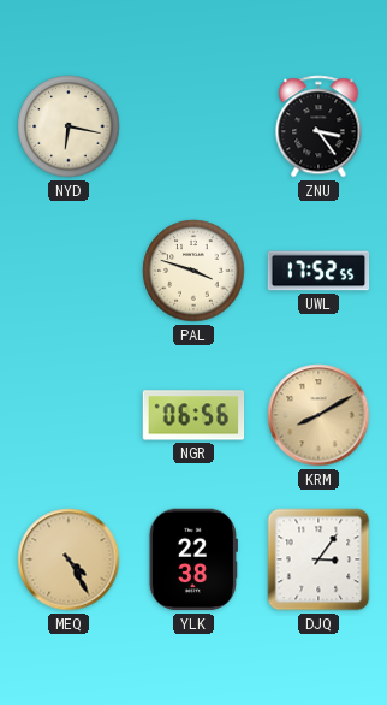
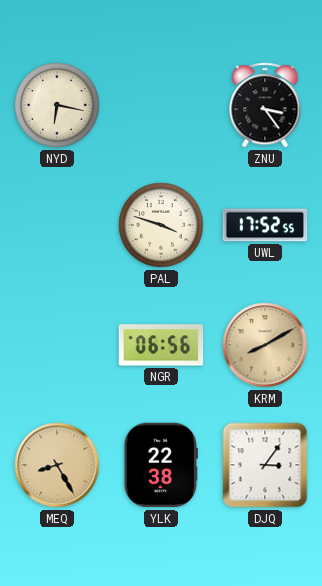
MEQ: 4:25 -> 8:25
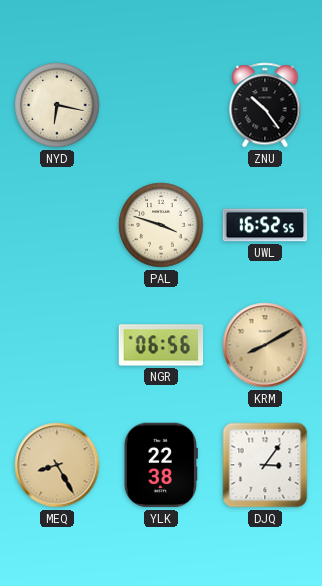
ZNU: 3:24 -> 10:24
UWL: 17:52 -> 16:52
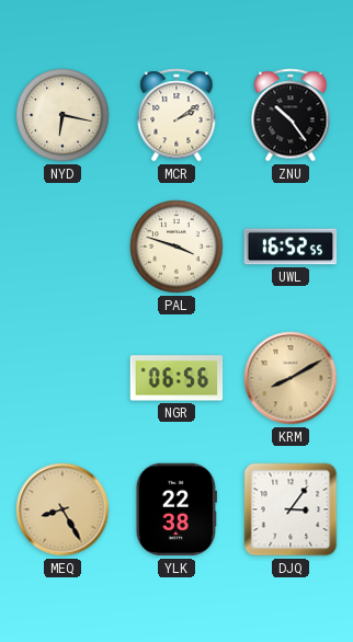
MCR: none -> 2:09
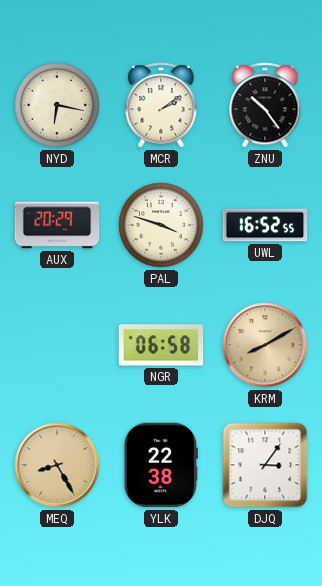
AUX: none -> 20:29
NGR: 06:56 -> 06:58
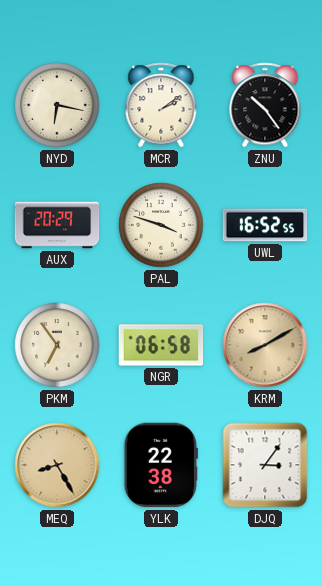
PKM: none -> 6:54
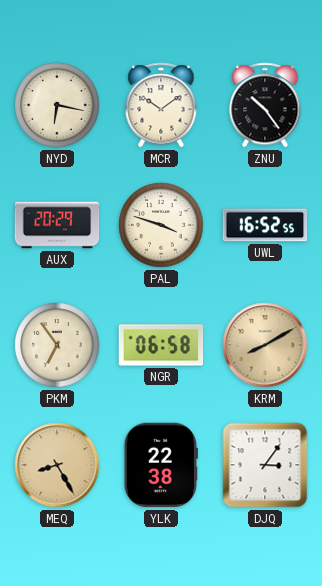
MCR: 2:09 -> 10:09
